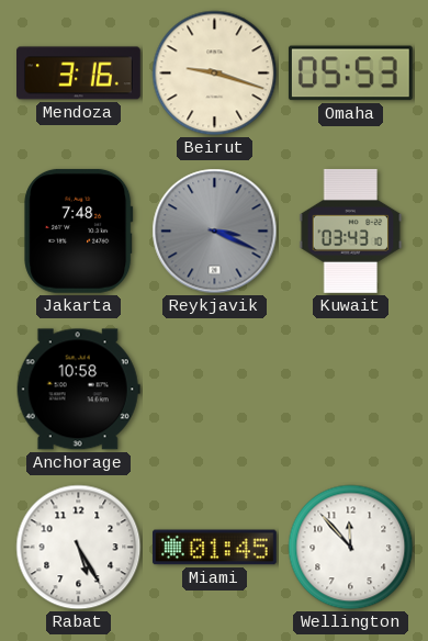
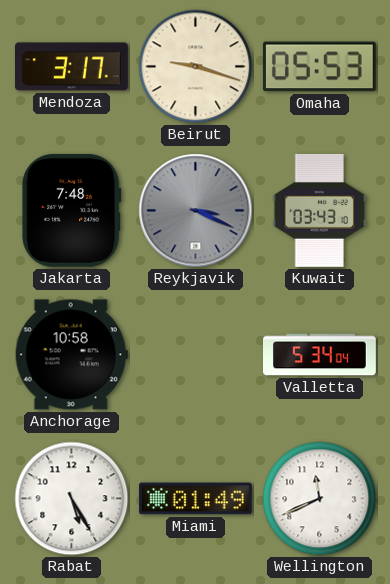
Mendoza: 3:16 -> 3:17
Valletta: none -> 5:34
Miami: 01:45 -> 01:49
Wellington: 11:53 -> 11:41
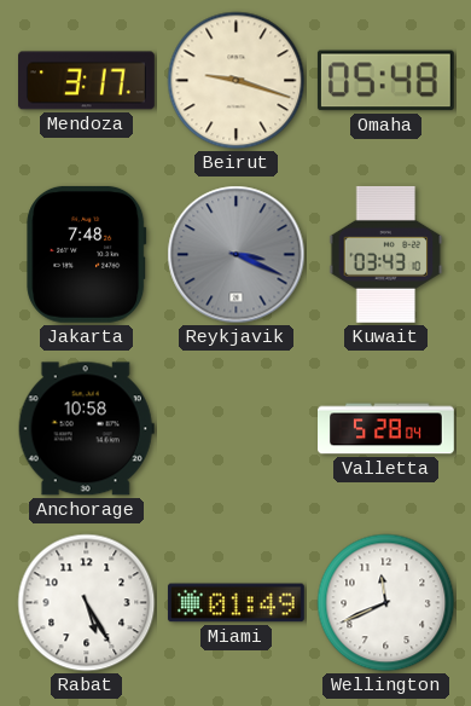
Omaha: 05:53 -> 05:48
Valletta: 5:34 -> 5:28
